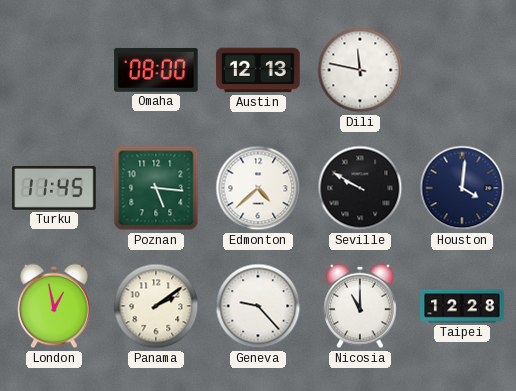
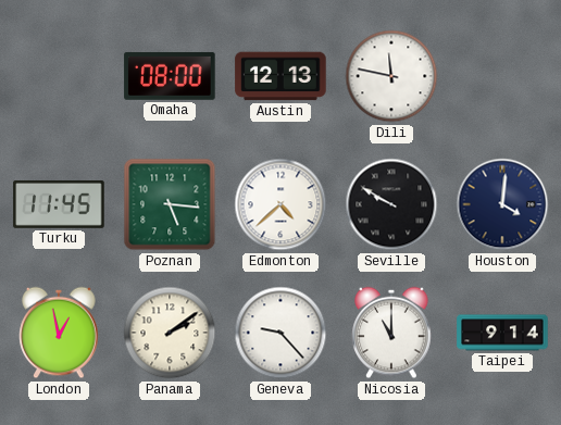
Taipei: 12:28 -> 9:14
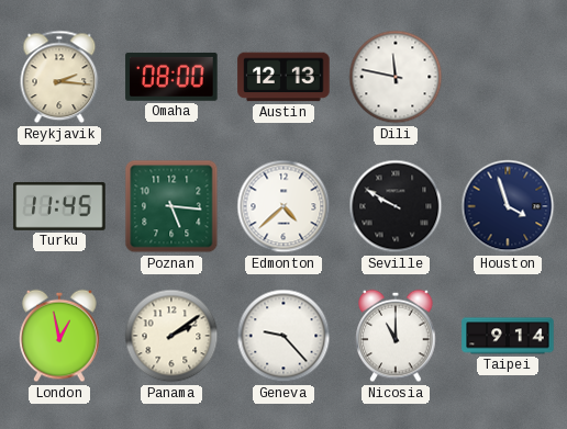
Reykjavik: none -> 2:16
Houston: 4:01 -> 3:57
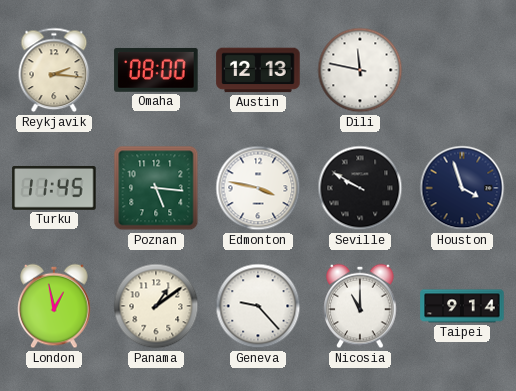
Edmonton: 4:38 -> 3:47
Panama: 2:09 -> 1:09
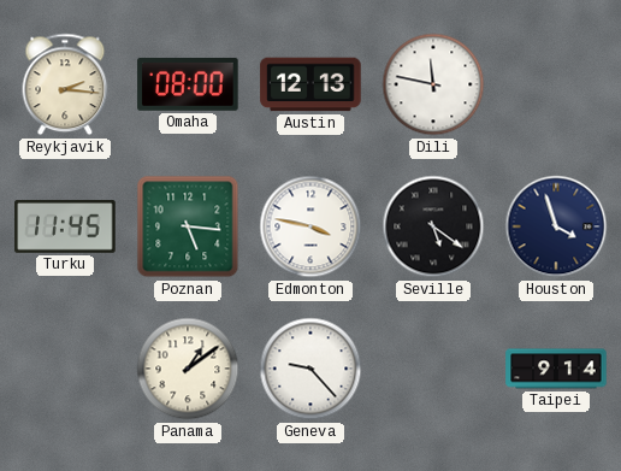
Seville: 9:50 -> 5:21
London: 12:58 -> none
Nicosia: 11:00 -> none
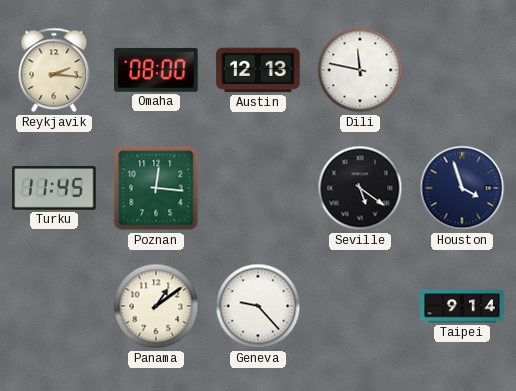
Poznan: 5:16 -> 12:16
Edmonton: 3:47 -> none
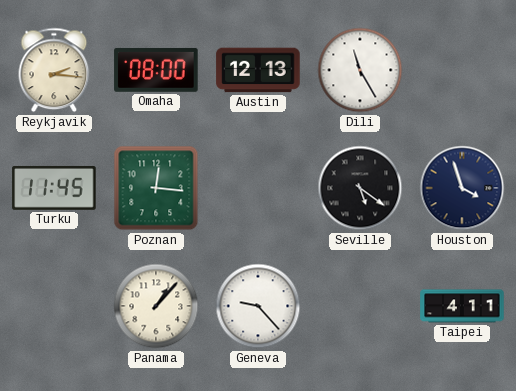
Dili: 11:47 -> 11:25
Panama: 1:09 -> 1:07
Taipei: 9:14 -> 4:11
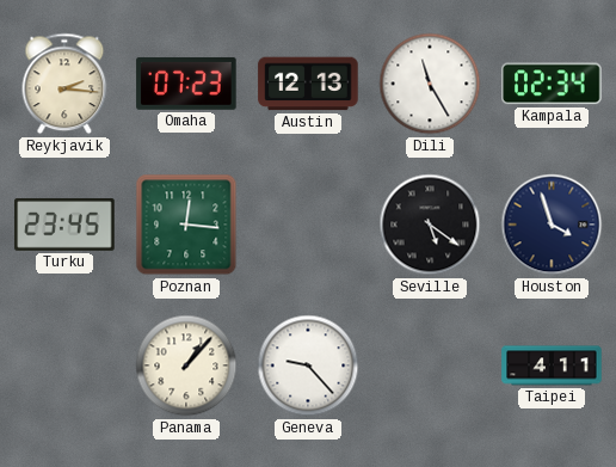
Omaha: 08:00 -> 07:23
Kampala: none -> 02:34
Turku: 11:45 -> 23:45
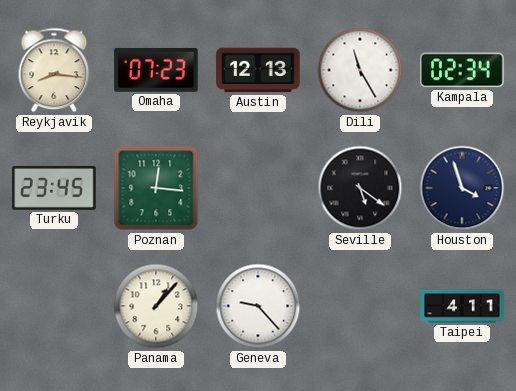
Reykjavik: 2:16 -> 8:16
